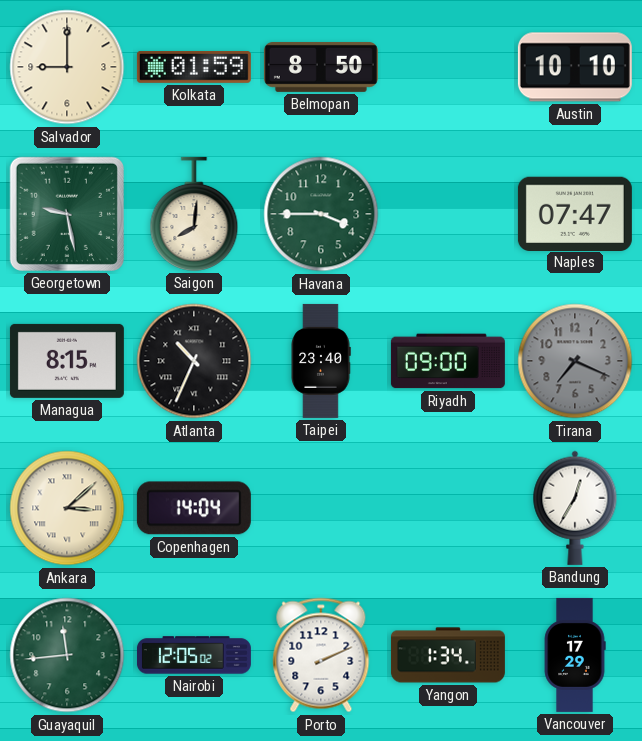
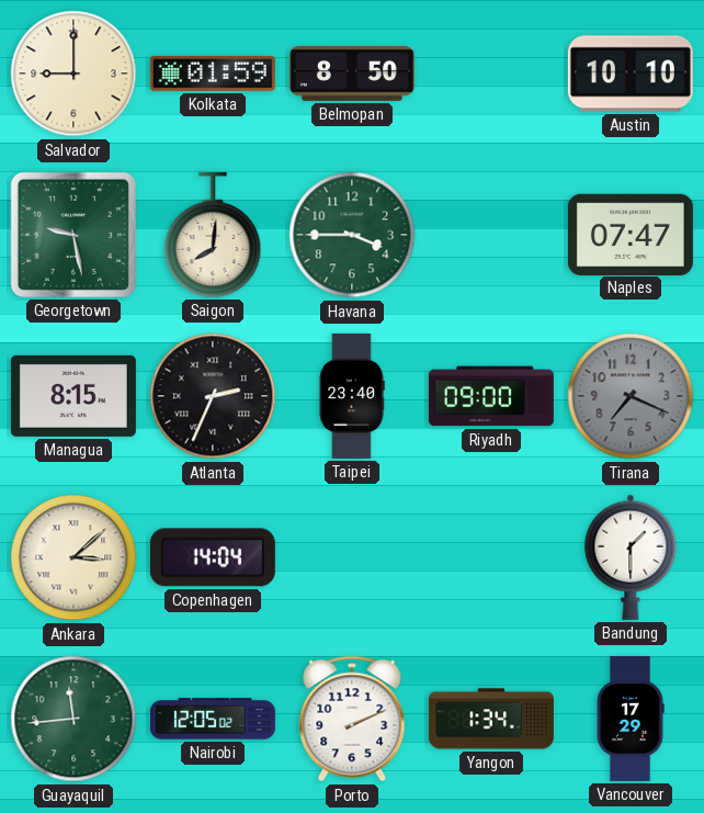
Atlanta: 10:34 -> 2:34
Bandung: 12:35 -> 1:30
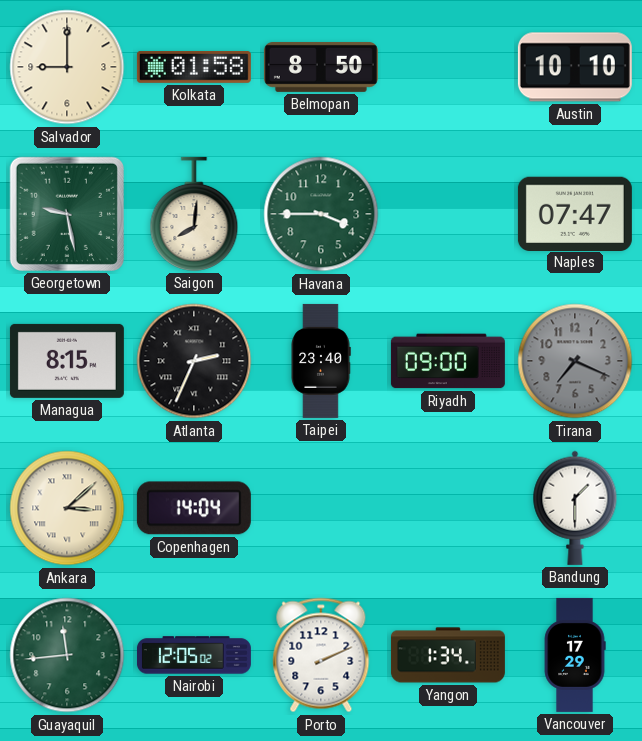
Kolkata: 01:59 -> 01:58
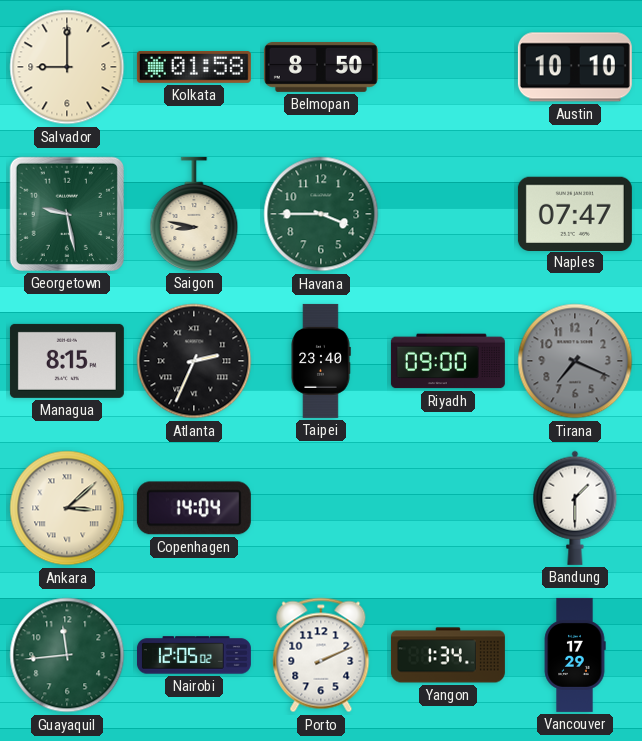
Saigon: 8:01 -> 8:47
